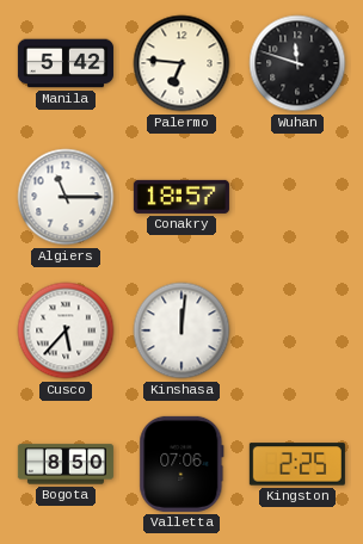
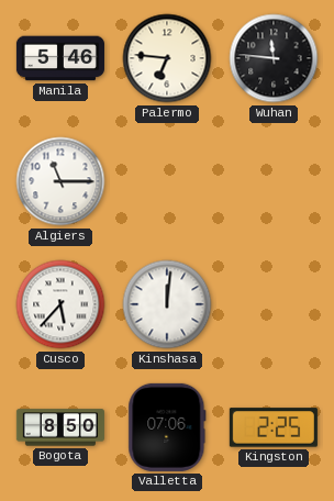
Manila: 5:42 -> 5:46
Wuhan: 11:48 -> 11:46
Conakry: 18:57 -> none
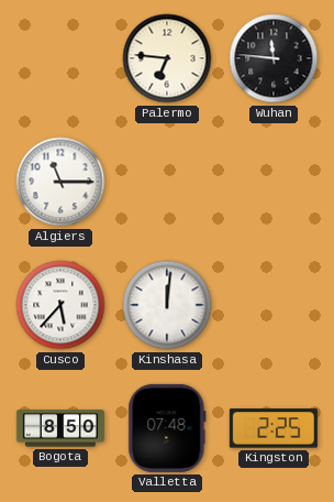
Manila: 5:46 -> none
Valletta: 07:06 -> 07:48
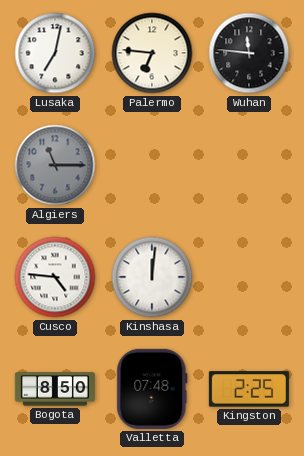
Lusaka: none -> 7:02
Algiers dial: white -> grey
Cusco: 5:37 -> 4:46
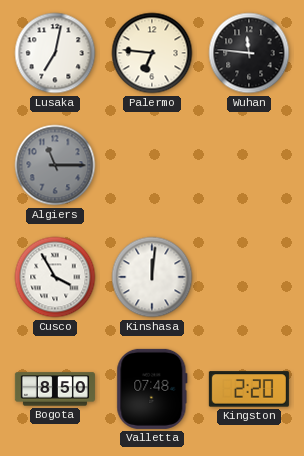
Cusco: 4:46 -> 3:55
Kingston: 2:25 -> 2:20
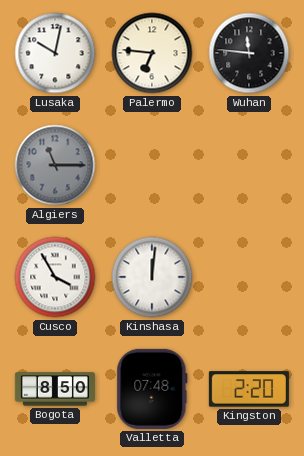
Lusaka: 7:02 -> 10:02
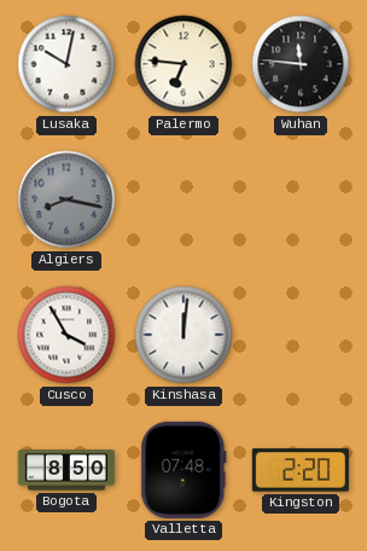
Algiers: 11:15 -> 8:17
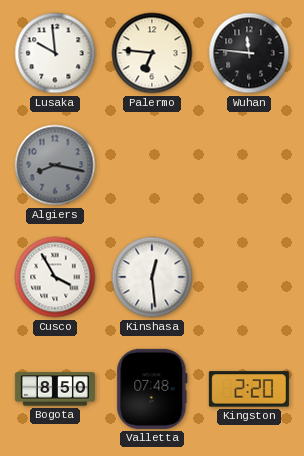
Lusaka: 10:02 -> 9:59
Kinshasa: 12:01 -> 12:29
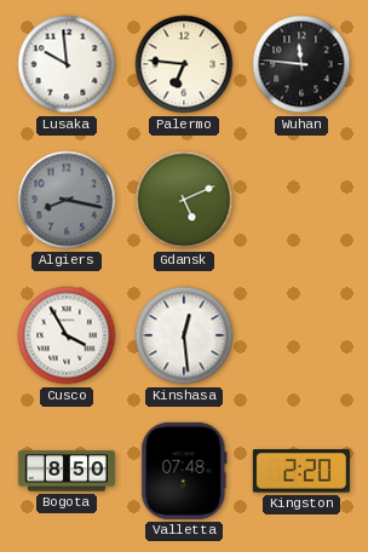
Gdansk: none -> 5:11
